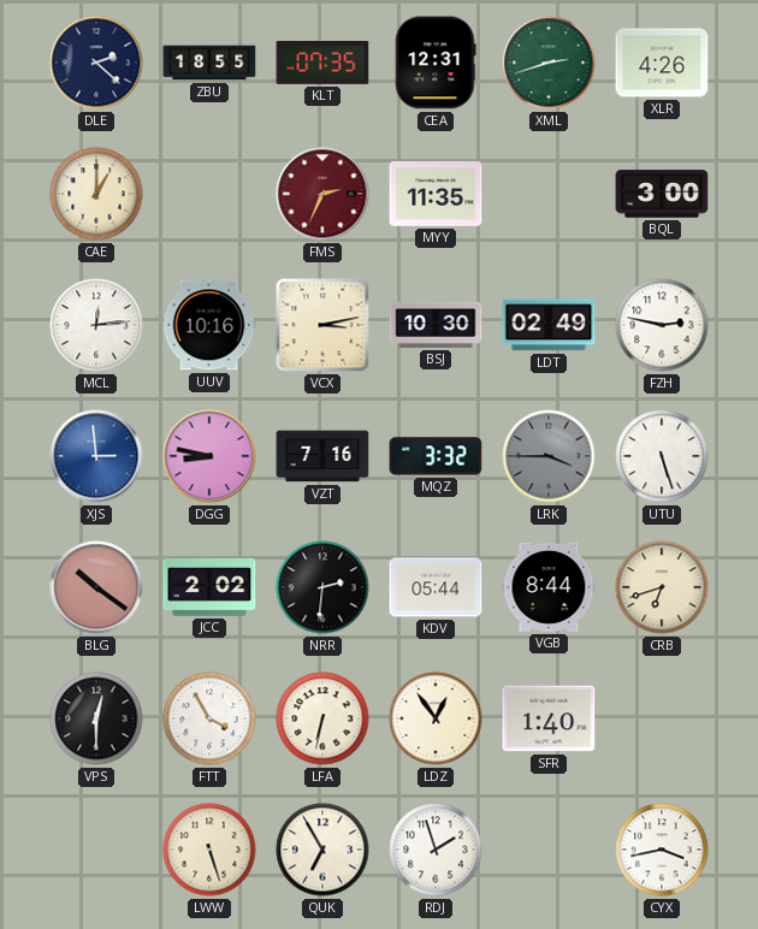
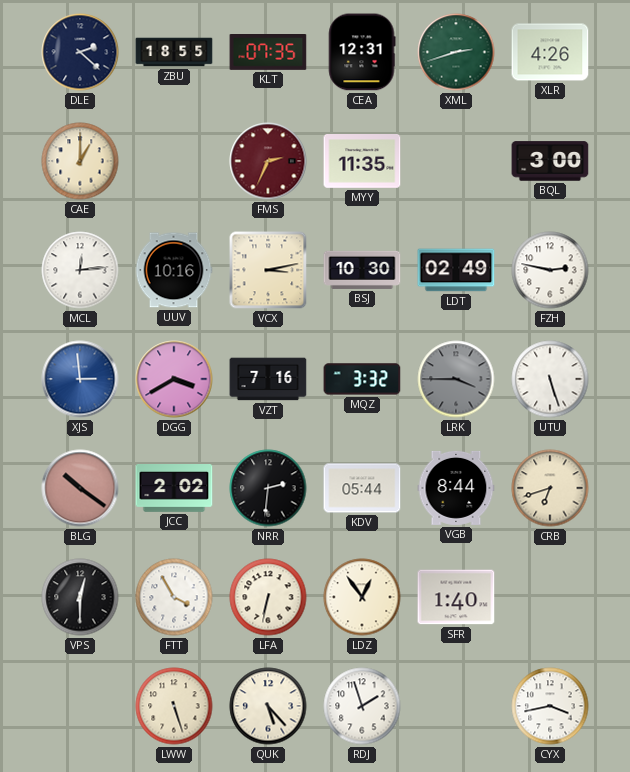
DGG: 8:47 -> 3:40
QUK: 6:55 -> 5:23
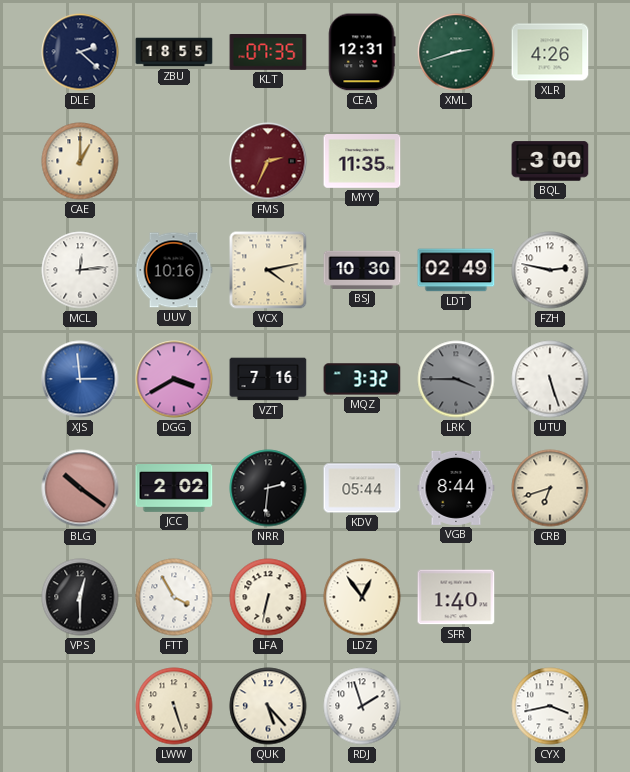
VCX: 3:13 -> 4:13
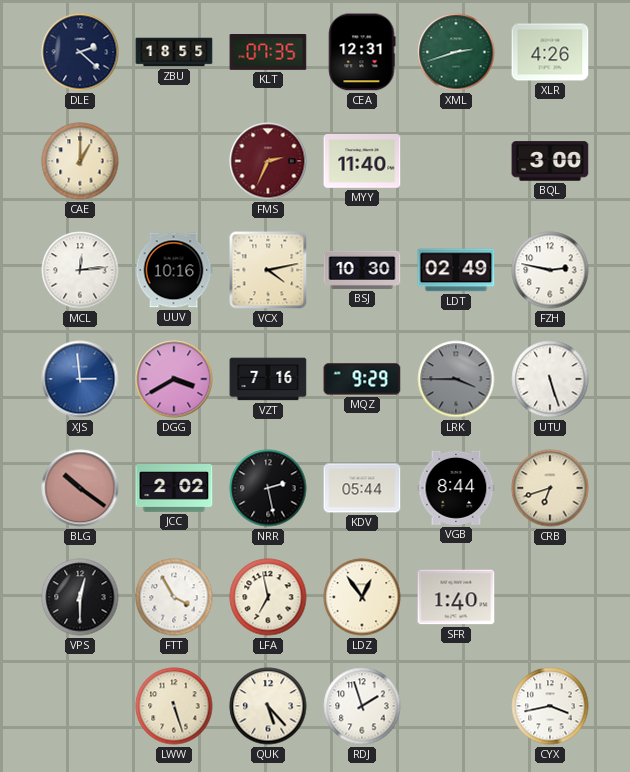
MYY: 11:35 -> 11:40
MQZ: 3:32 -> 9:29
NRR: 2:31 -> 2:28
LFA: 6:32 -> 6:58
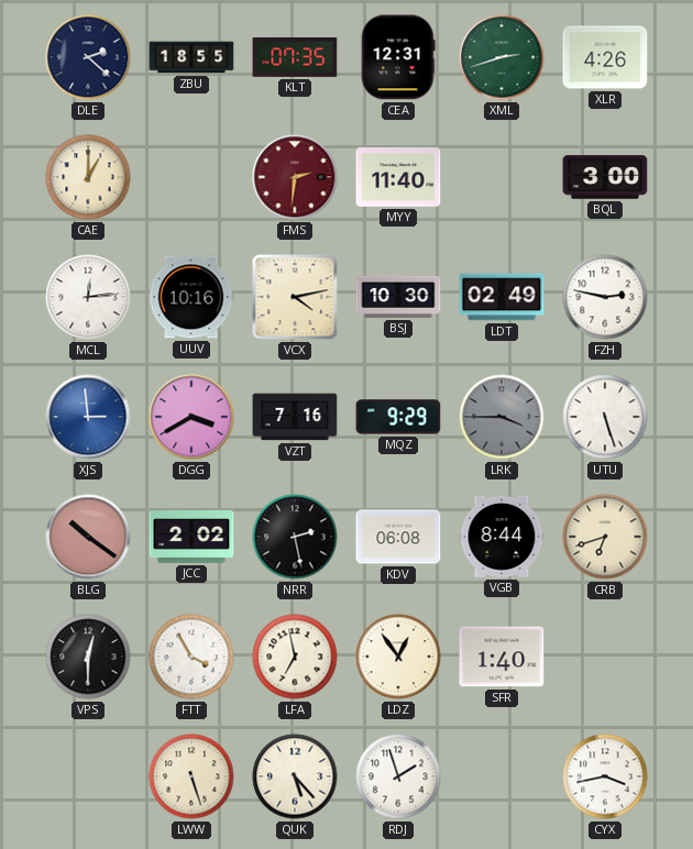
FMS: 2:34 -> 2:31
KDV: 05:44 -> 06:08
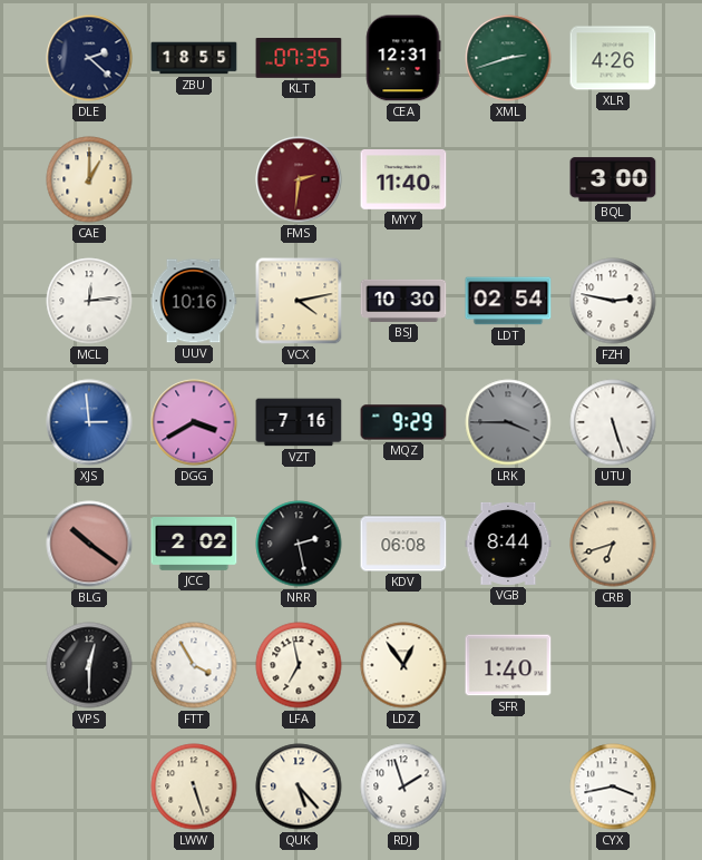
LDT: 02:49 -> 02:54
